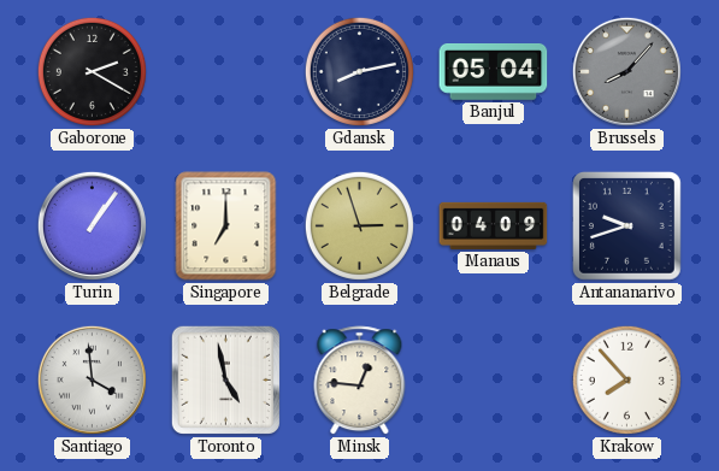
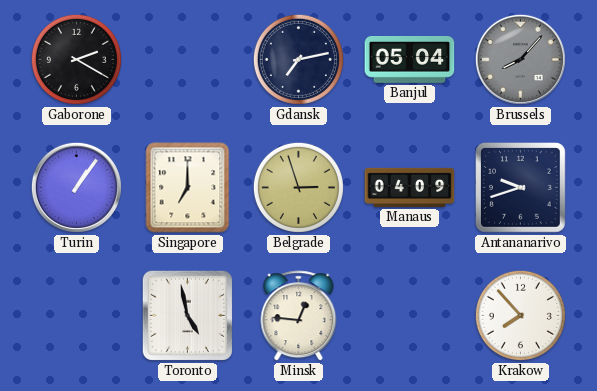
Gdansk: 8:13 -> 7:13
Santiago: 3:59 -> none
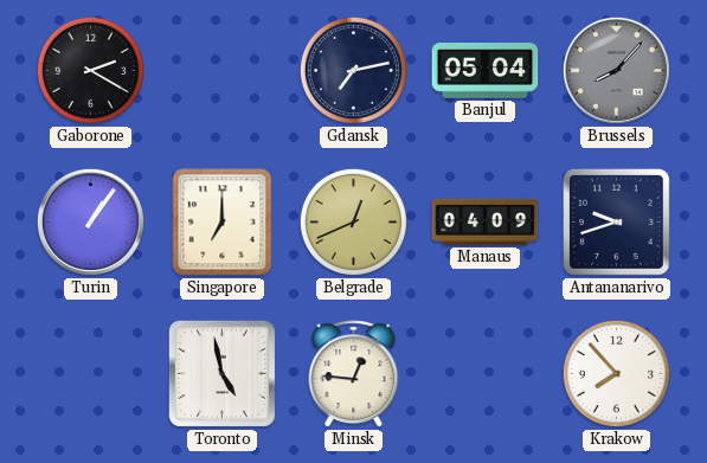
Belgrade: 2:57 -> 12:41
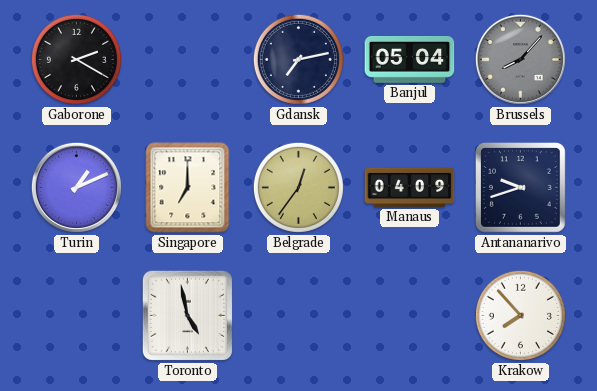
Turin: 1:06 -> 1:11
Belgrade: 12:41 -> 12:36
Minsk: 12:46 -> none
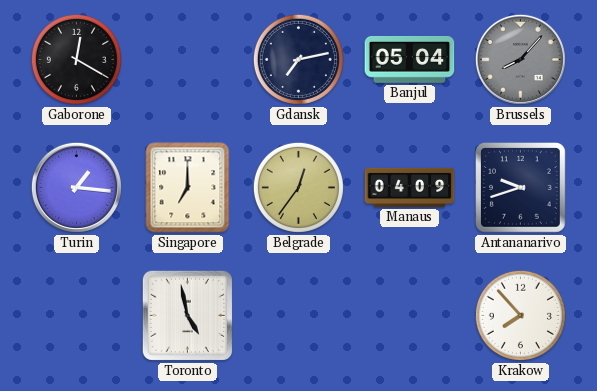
Gaborone: 2:20 -> 12:20
Turin: 1:11 -> 1:16
